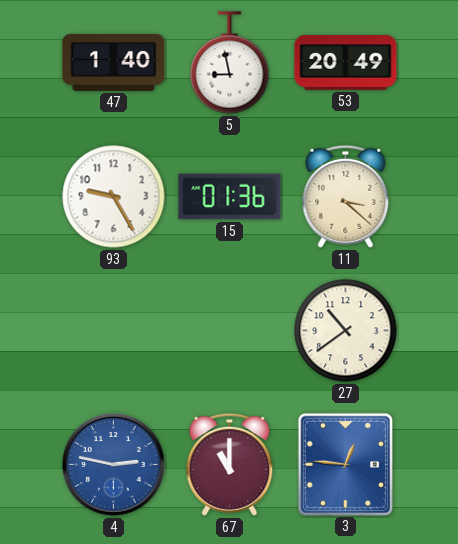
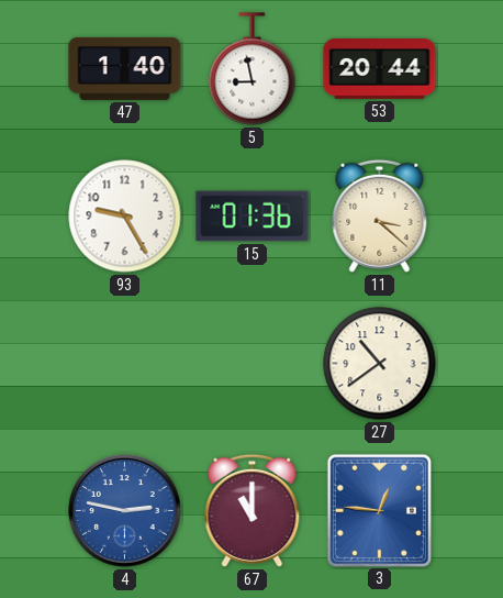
53: 20:49 -> 20:44
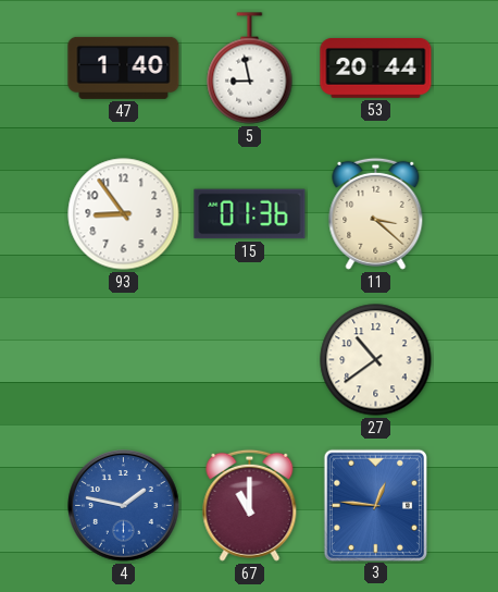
93: 9:25 -> 8:54
4: 2:47 -> 1:47
